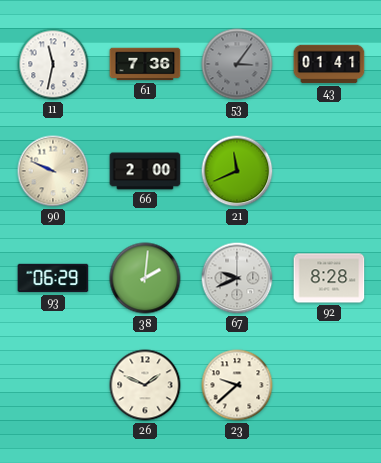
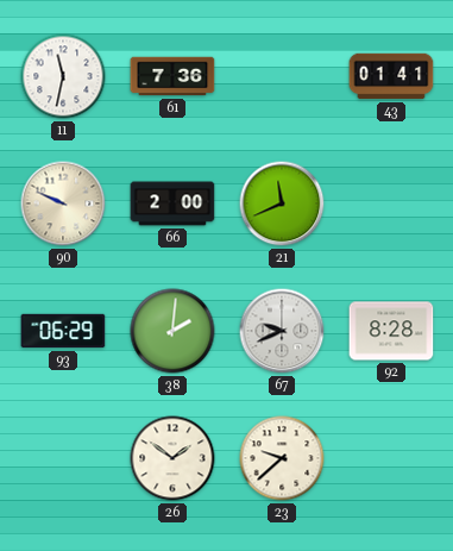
53: 3:06 -> none
26: 1:49 -> 1:51
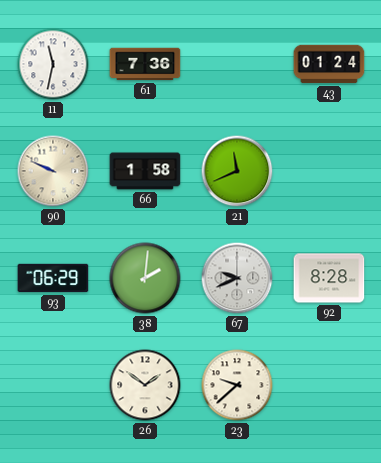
43: 01:41 -> 01:24
66: 2:00 -> 1:58
